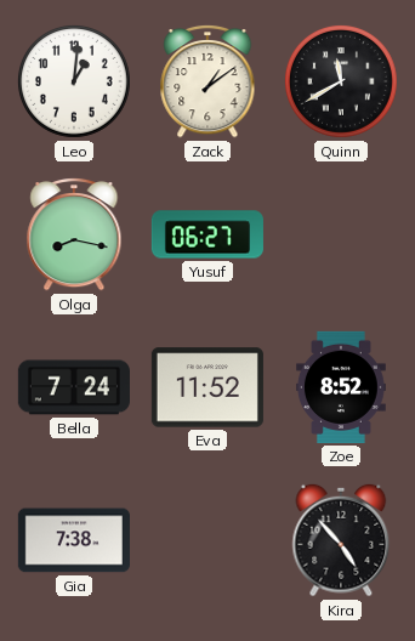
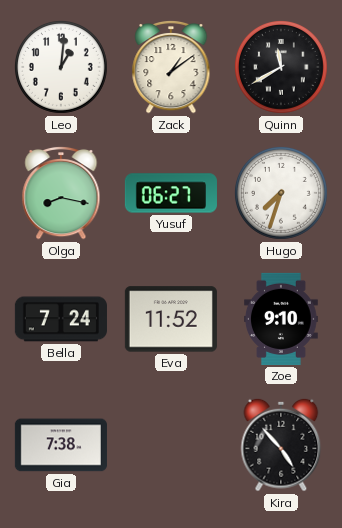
Hugo: none -> 7:33
Zoe: 8:52 -> 9:10
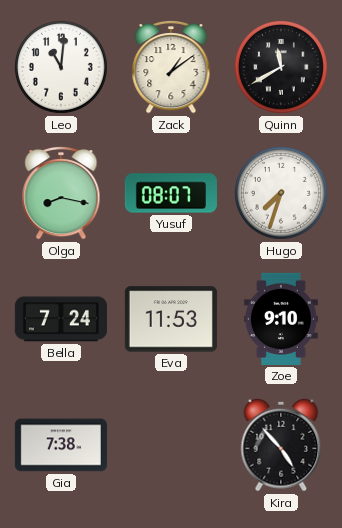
Leo: 1:01 -> 11:01
Yusuf: 06:27 -> 08:07
Eva: 11:52 -> 11:53
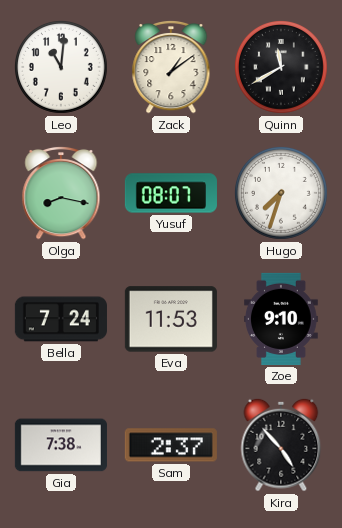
Sam: none -> 2:37
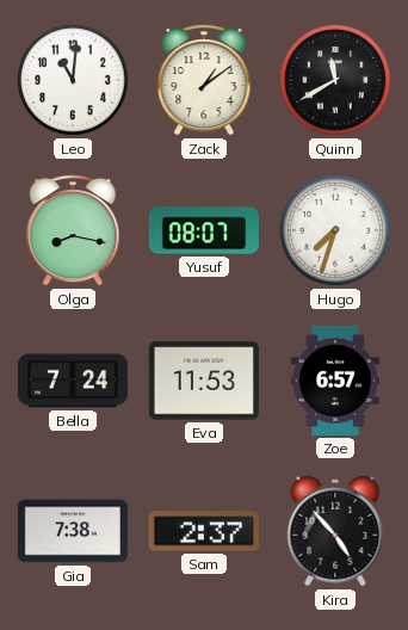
Zoe: 9:10 -> 6:57
